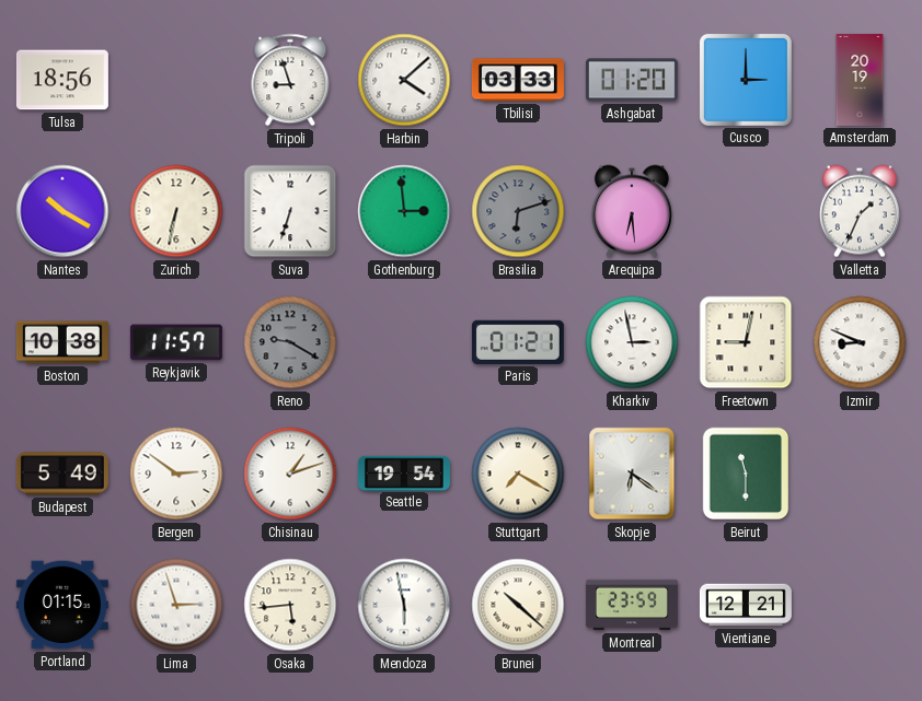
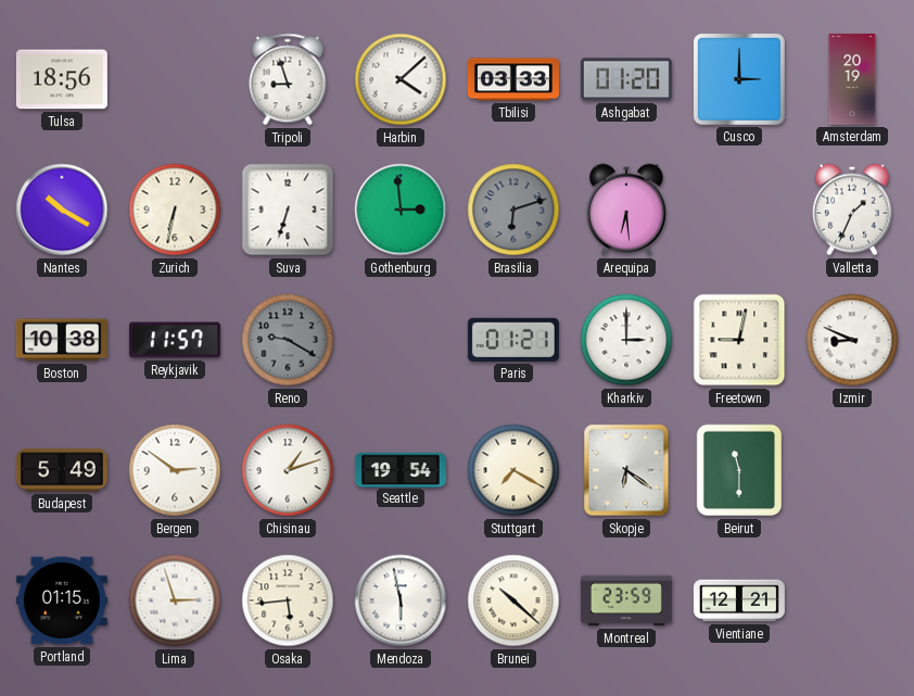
Kharkiv: 2:58 -> 3:00
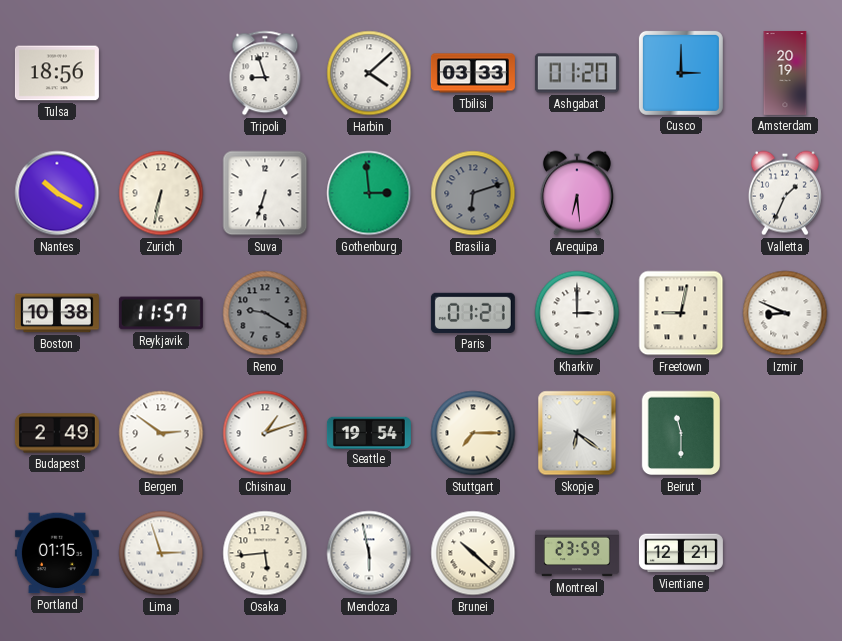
Budapest: 5:49 -> 2:49
Stuttgart: 7:20 -> 7:15
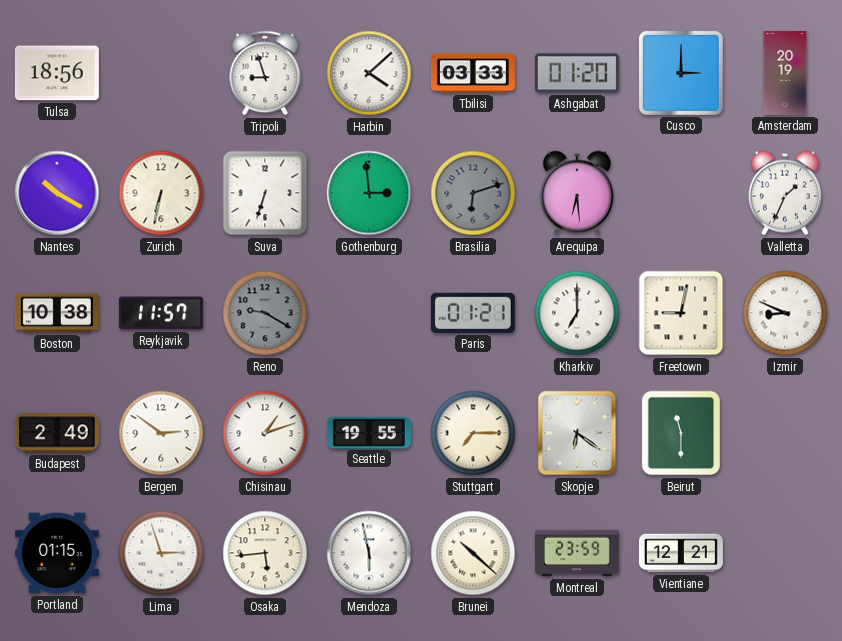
Kharkiv: 3:00 -> 7:00
Seattle: 19:54 -> 19:55
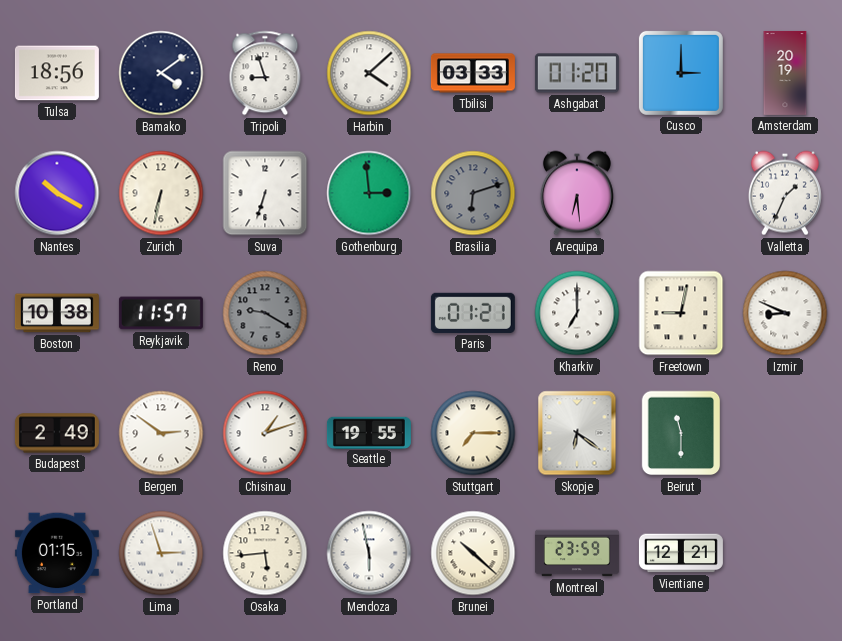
Bamako: none -> 4:09
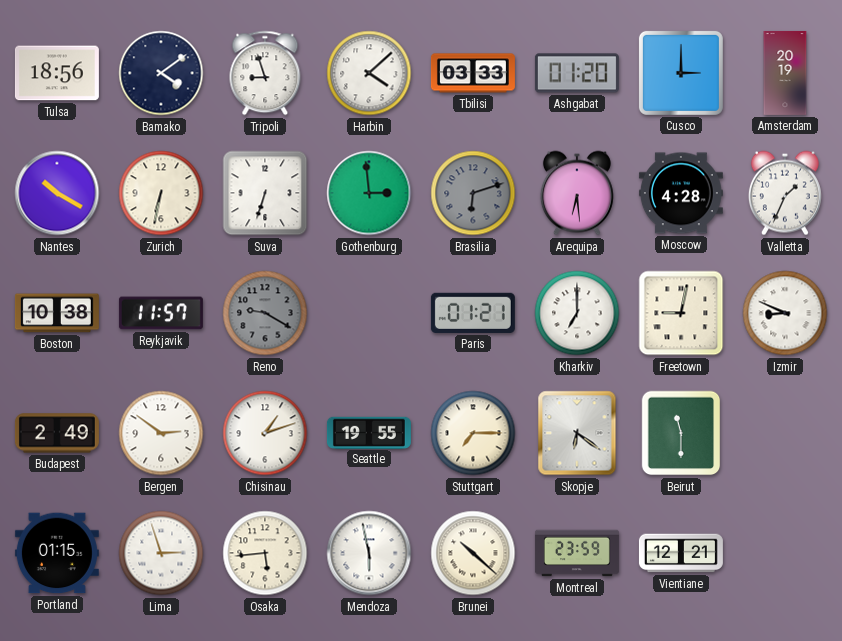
Moscow: none -> 4:28
